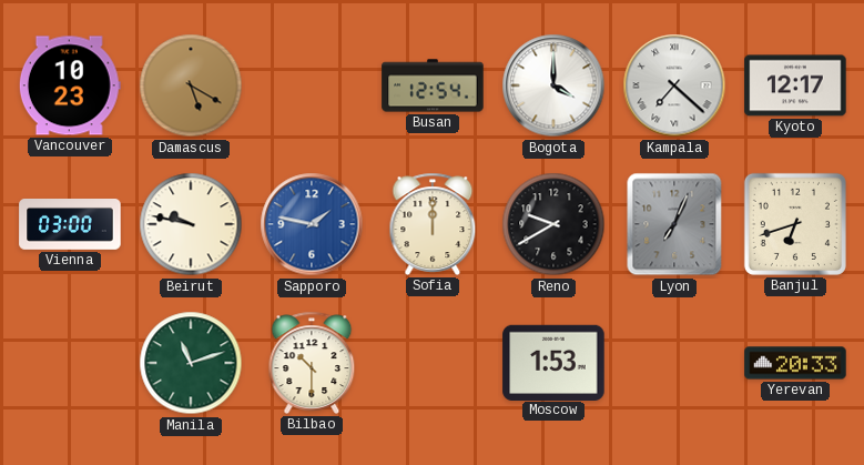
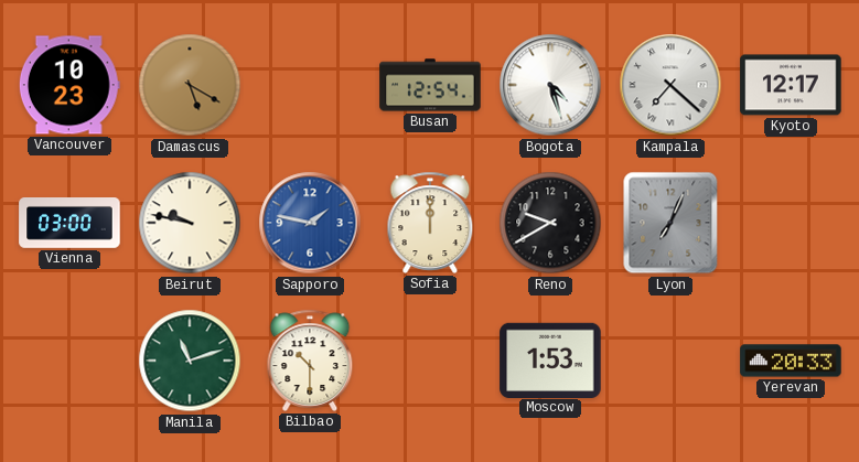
Bogota: 4:00 -> 4:27
Banjul: 6:42 -> none
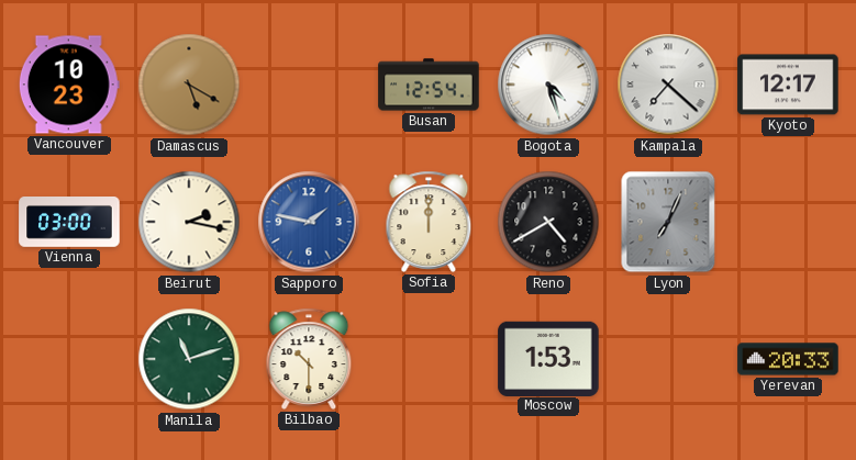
Beirut: 9:47 -> 2:17
Reno: 9:40 -> 4:40
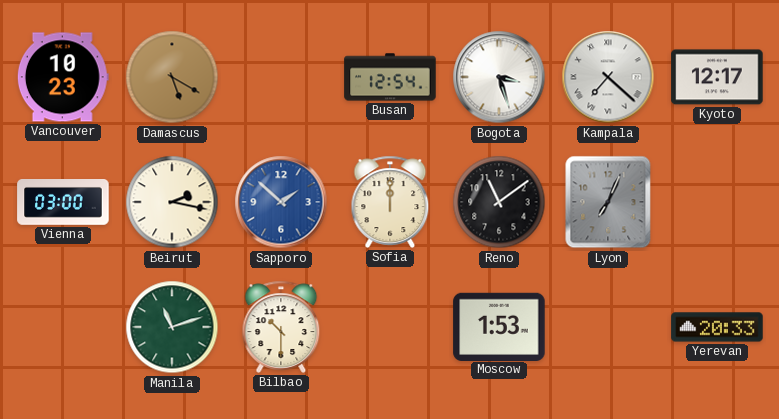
Bogota: 4:27 -> 3:27
Sapporo: 1:47 -> 1:52
Reno: 4:40 -> 11:09
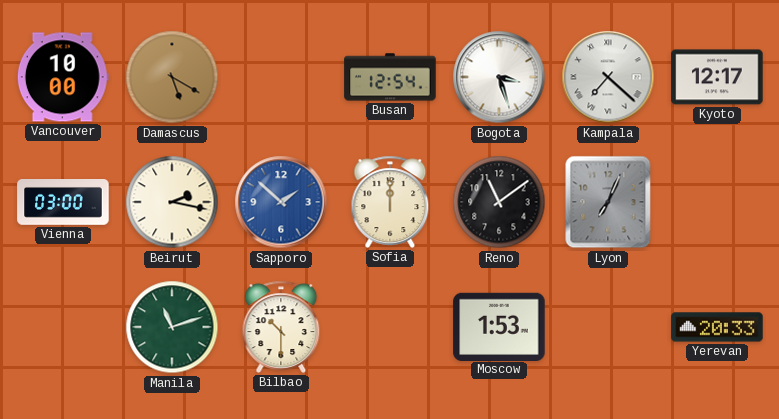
Vancouver: 10:23 -> 10:00
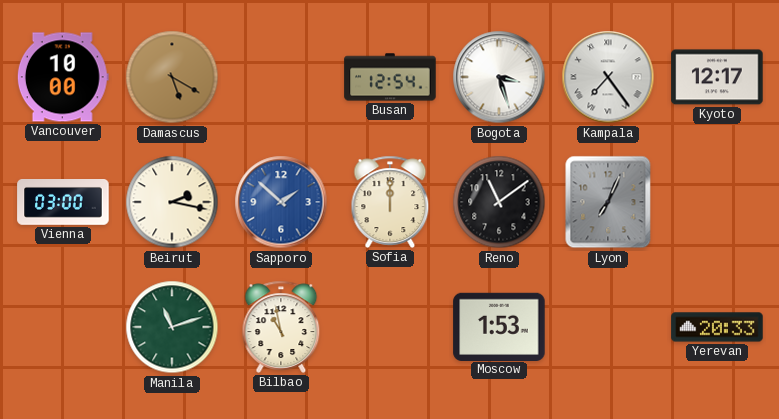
Kampala: 7:22 -> 7:24
Bilbao: 10:30 -> 10:58
